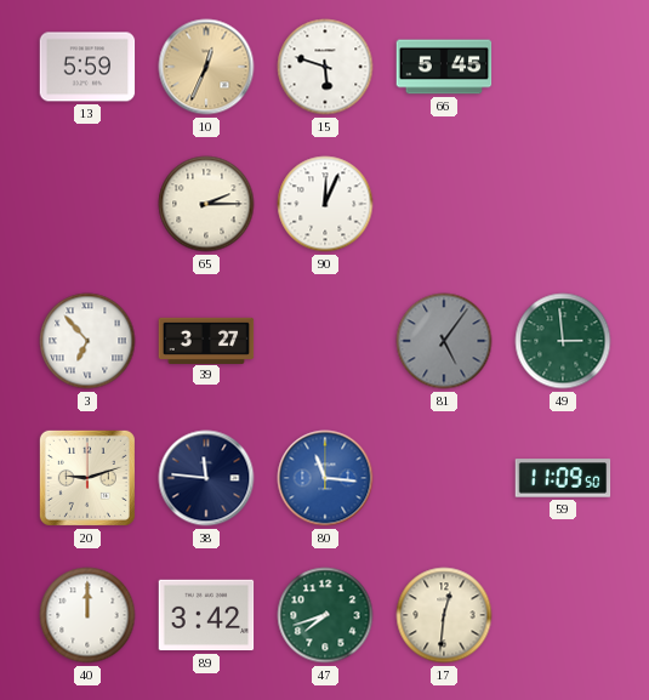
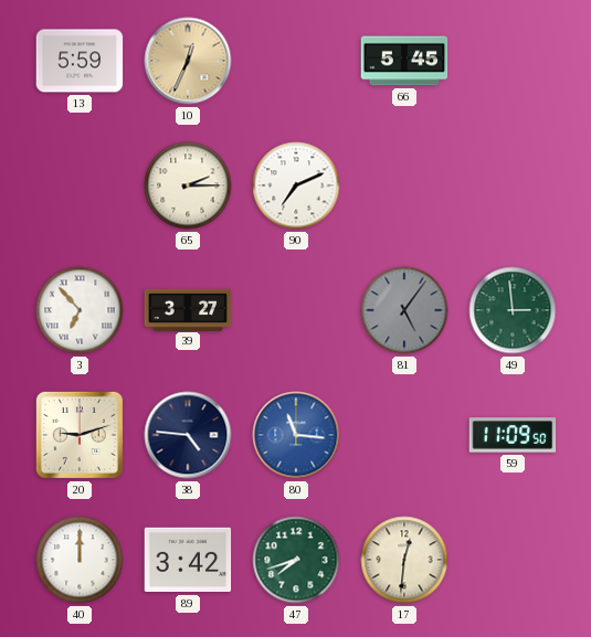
15: 5:48 -> none
90: 12:04 -> 7:11
38: 11:46 -> 4:46
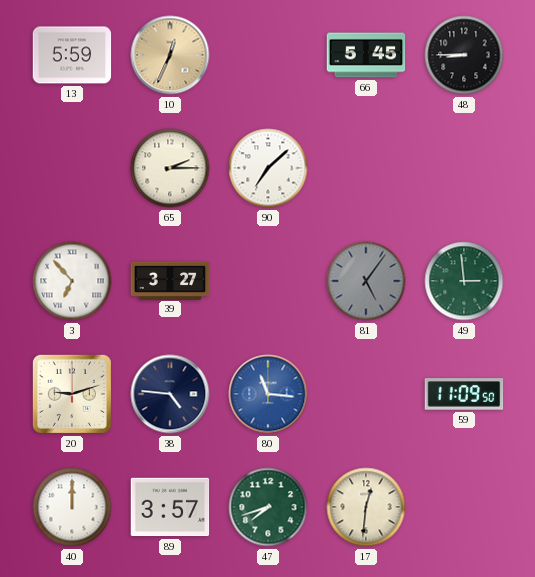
48: none -> 8:45
90: 7:11 -> 7:08
89: 3:42 -> 3:57
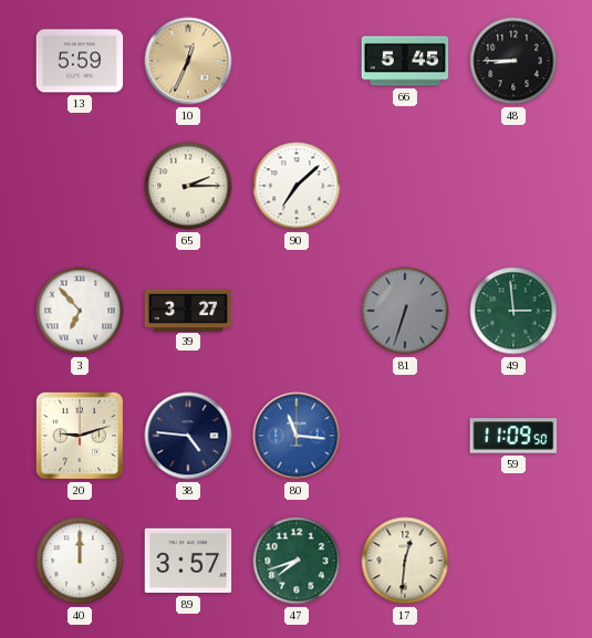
81: 5:06 -> 6:33
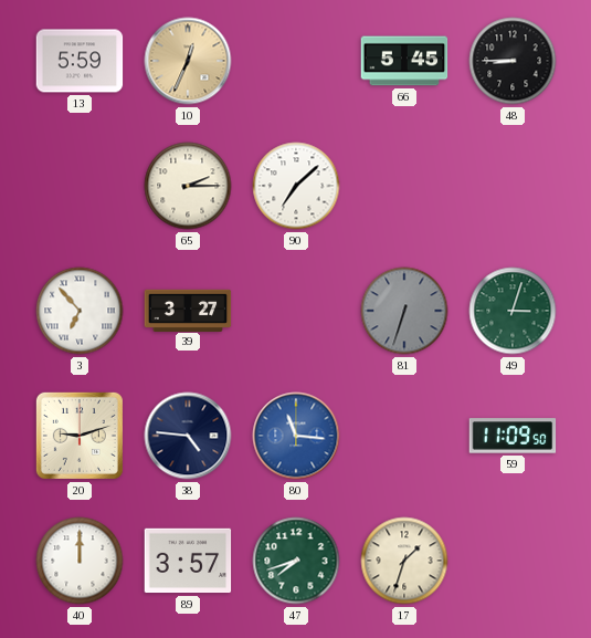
49: 2:59 -> 3:03
17: 12:31 -> 1:33
